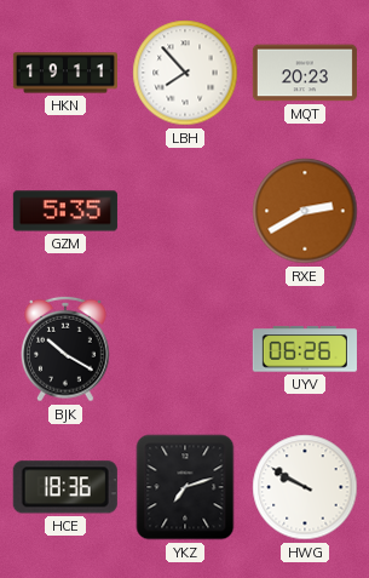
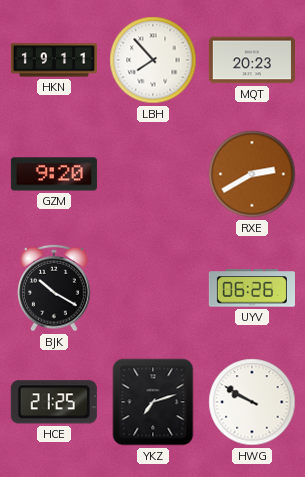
GZM: 5:35 -> 9:20
HCE: 18:36 -> 21:25
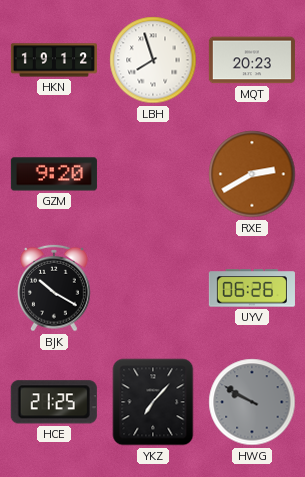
HKN: 19:11 -> 19:12
LBH: 7:53 -> 7:57
YKZ: 7:12 -> 7:07
HWG dial: white -> grey
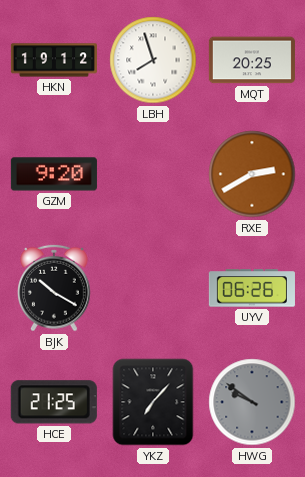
MQT: 20:23 -> 20:25
HWG: 9:50 -> 9:51
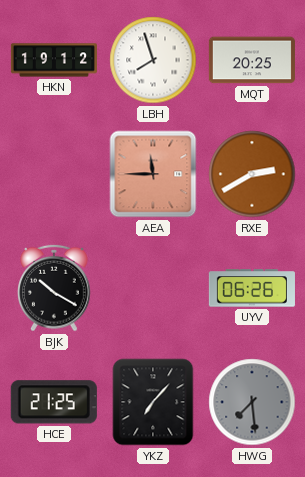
GZM: 9:20 -> none
AEA: none -> 11:45
HWG: 9:51 -> 7:29
